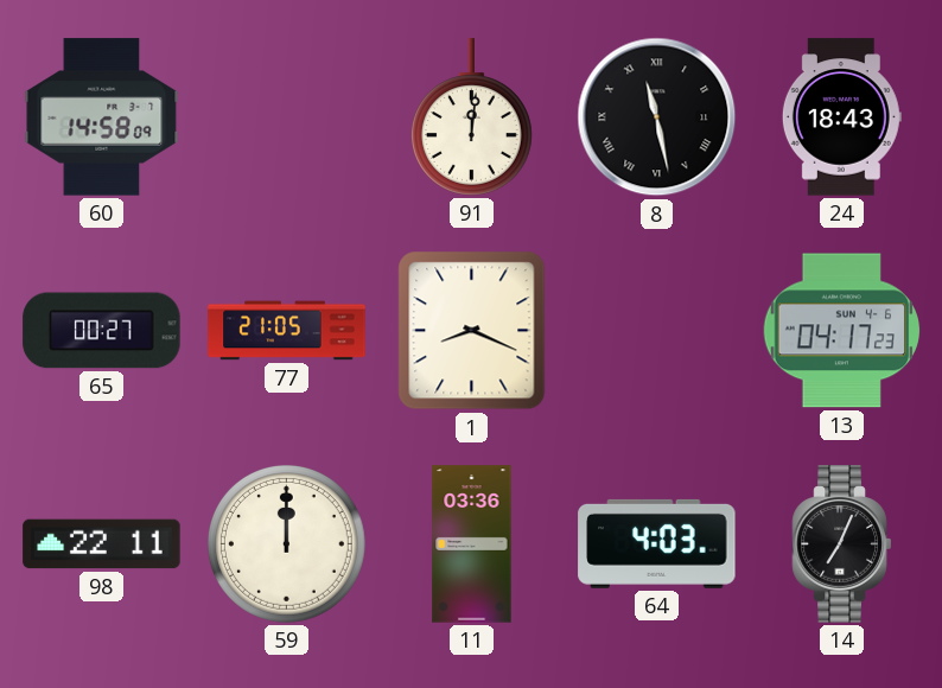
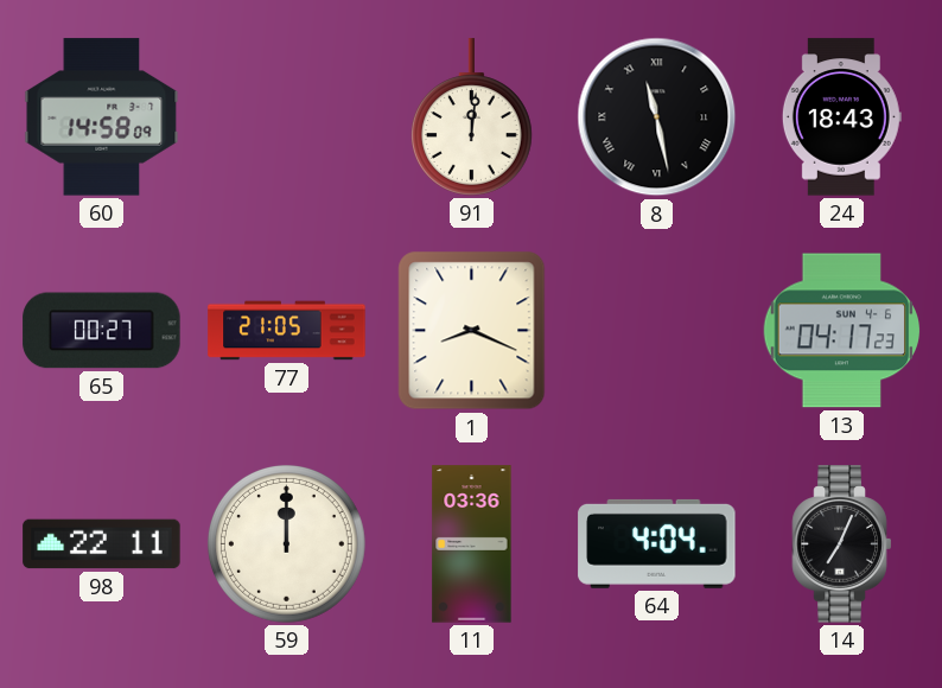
64: 4:03 -> 4:04
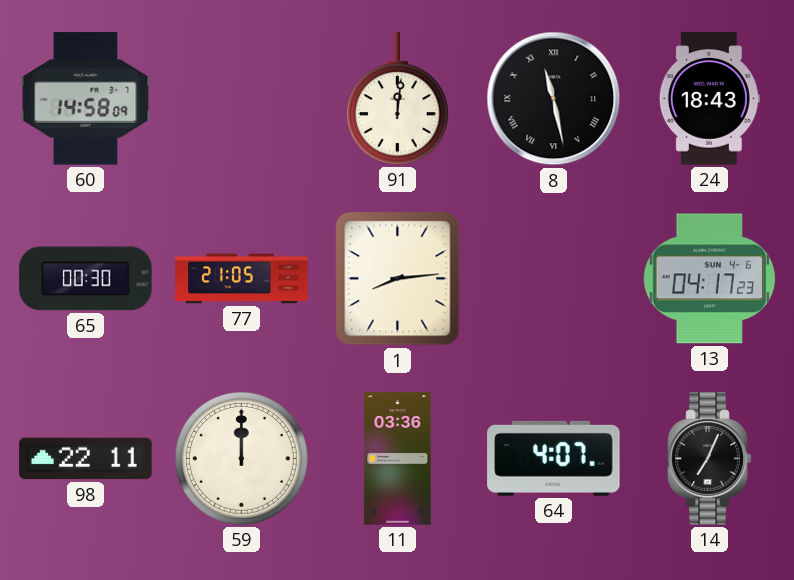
65: 00:27 -> 00:30
1: 8:19 -> 8:14
64: 4:04 -> 4:07
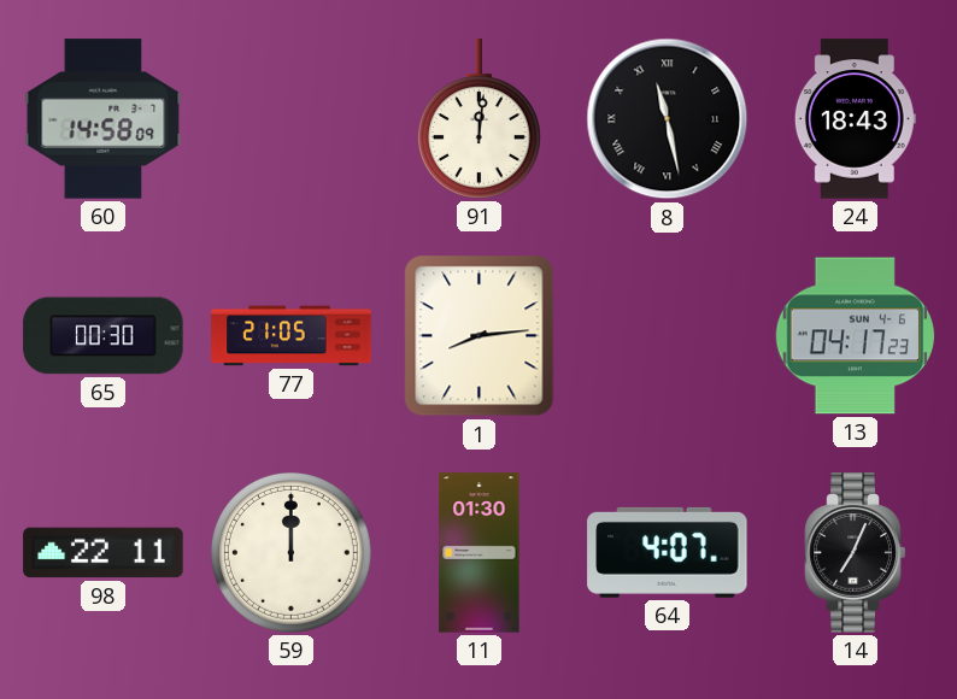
11: 03:36 -> 01:30
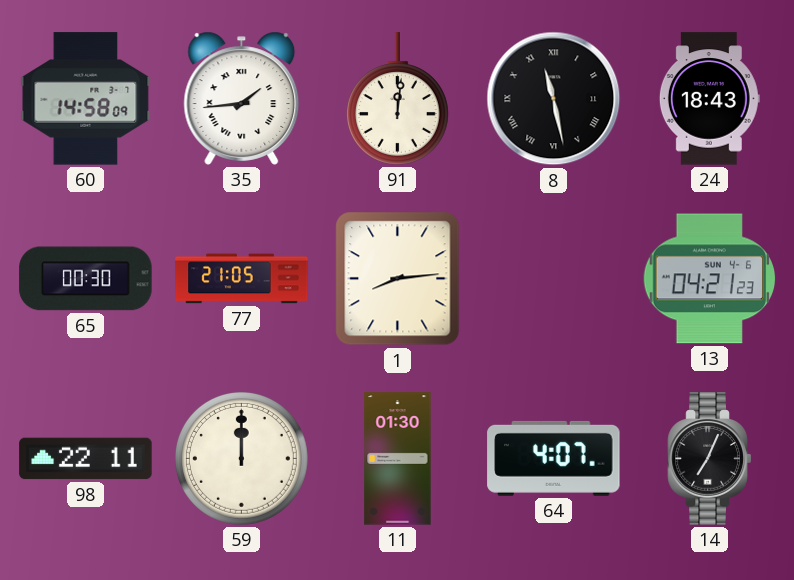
35: none -> 1:44
13: 04:17 -> 04:21
